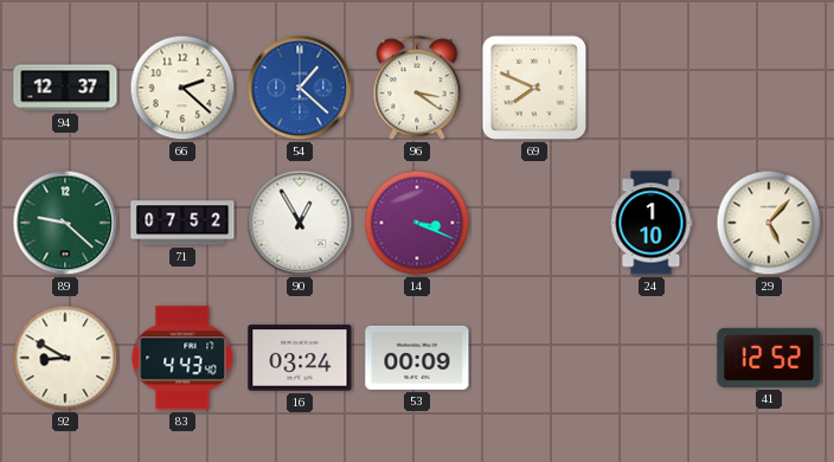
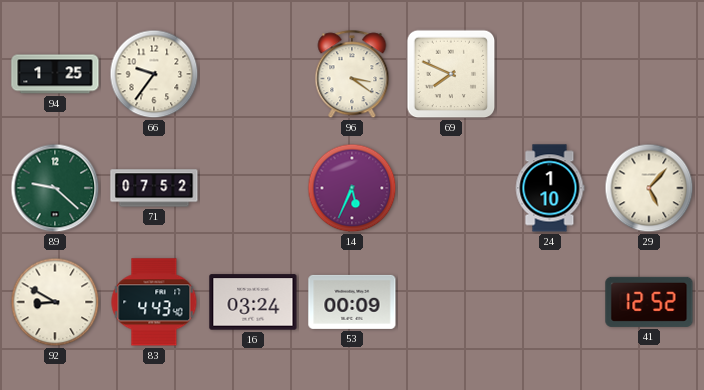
94: 12:37 -> 1:25
66: 2:22 -> 9:36
54: 1:22 -> none
90: 12:55 -> none
14: 3:19 -> 5:34
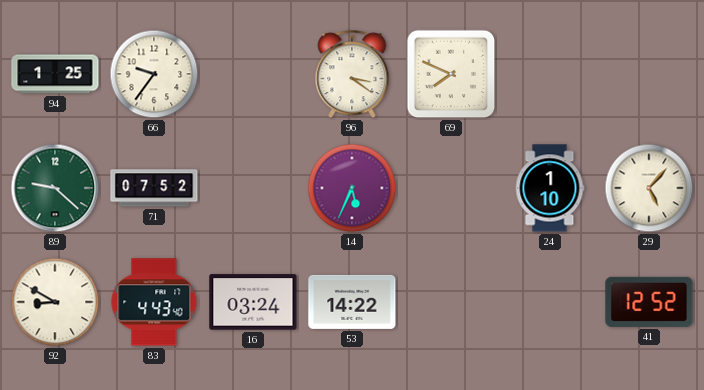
53: 00:09 -> 14:22
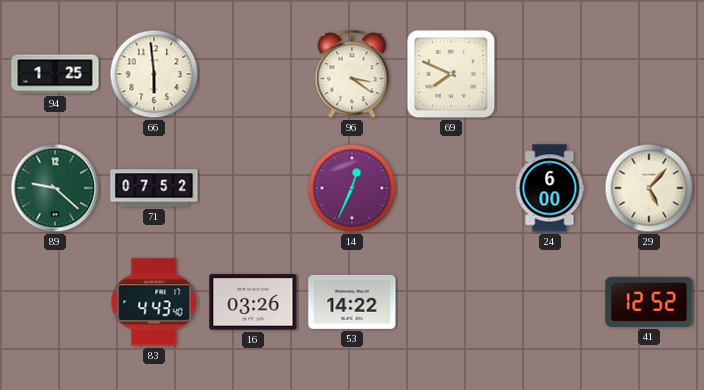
66: 9:36 -> 5:59
14: 5:34 -> 12:34
24: 1:10 -> 6:00
92: 8:50 -> none
16: 03:24 -> 03:26
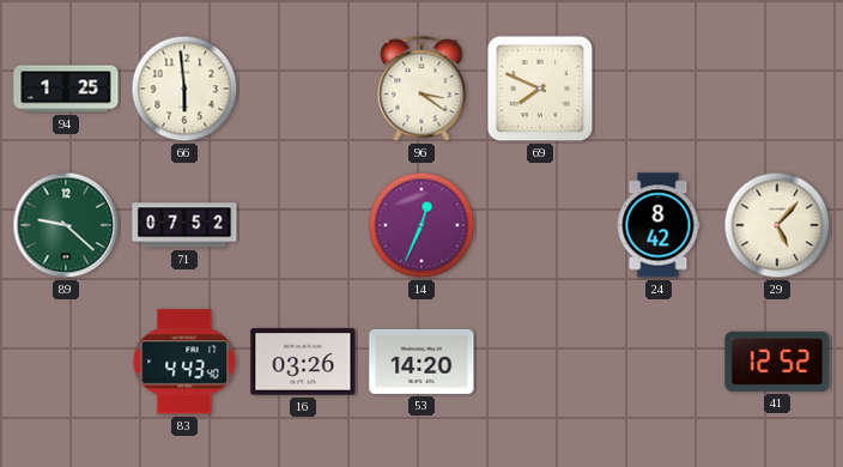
24: 6:00 -> 8:42
53: 14:22 -> 14:20
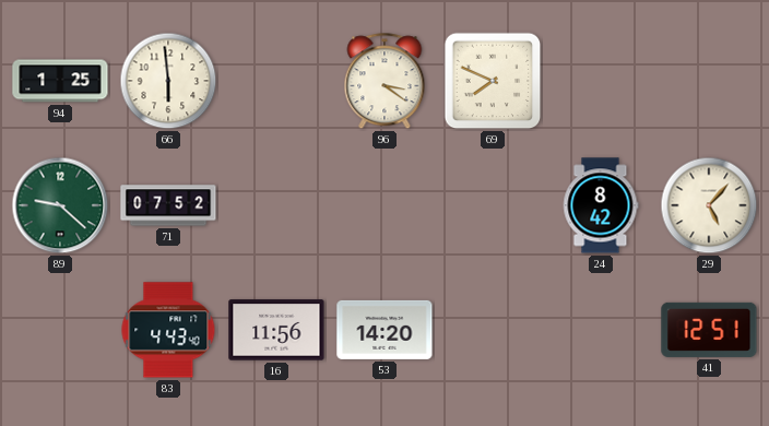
14: 12:34 -> none
16: 03:26 -> 11:56
41: 12:52 -> 12:51
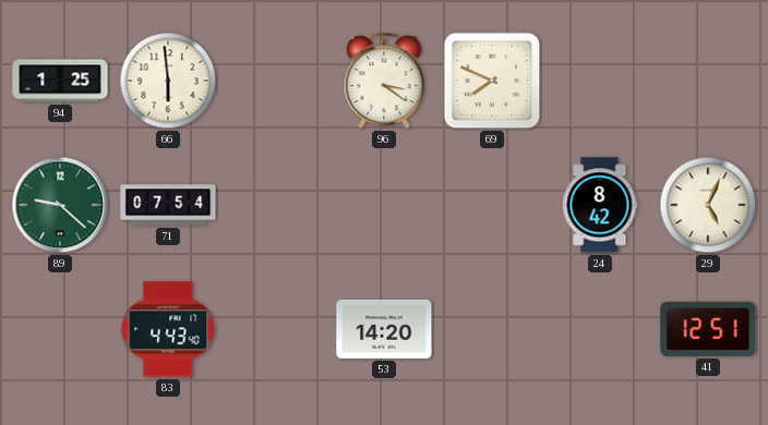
71: 07:52 -> 07:54
29: 5:07 -> 5:04
16: 11:56 -> none
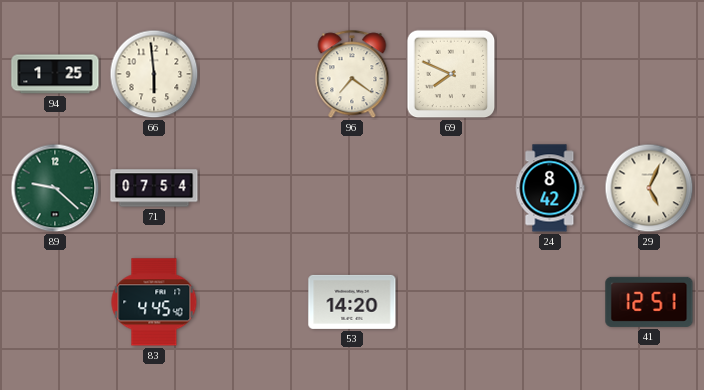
96: 3:21 -> 7:21
83: 4:43 -> 4:45
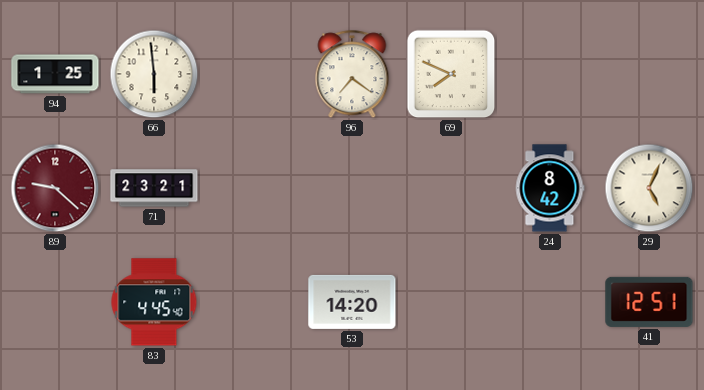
89 dial: green -> burgundy
71: 07:54 -> 23:21
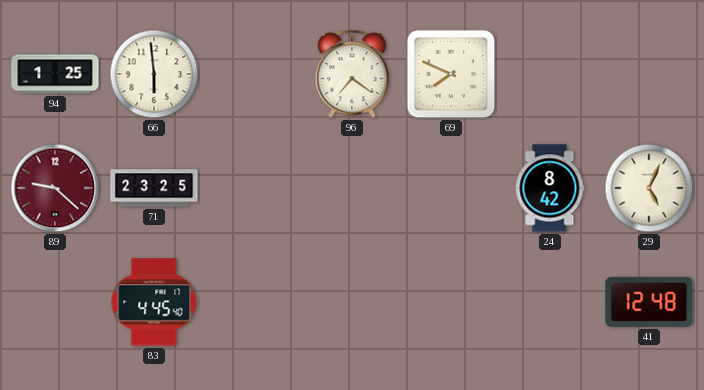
71: 23:21 -> 23:25
53: 14:20 -> none
41: 12:51 -> 12:48
